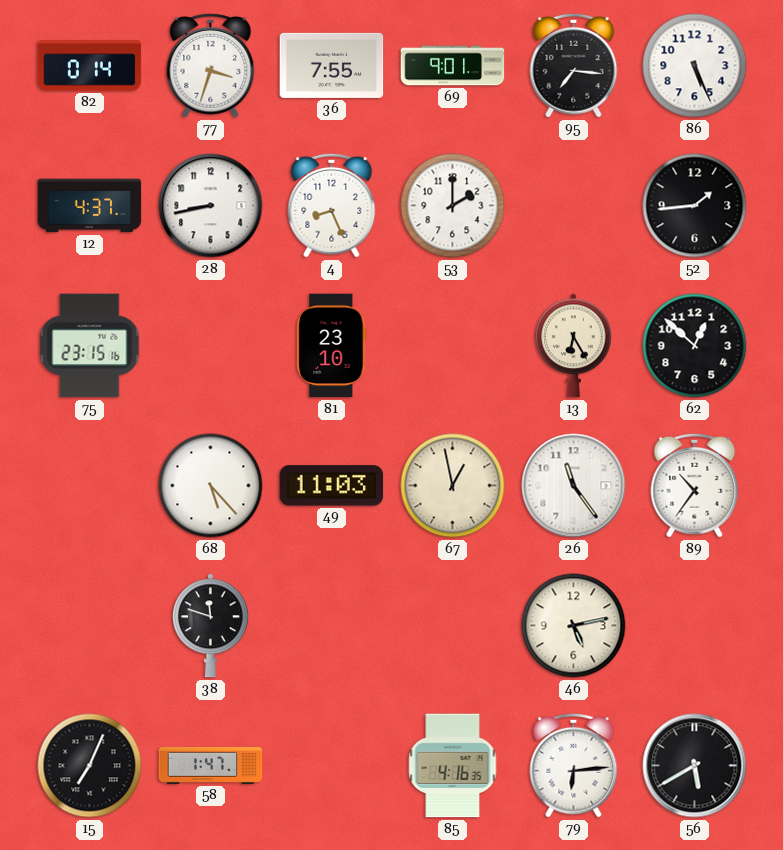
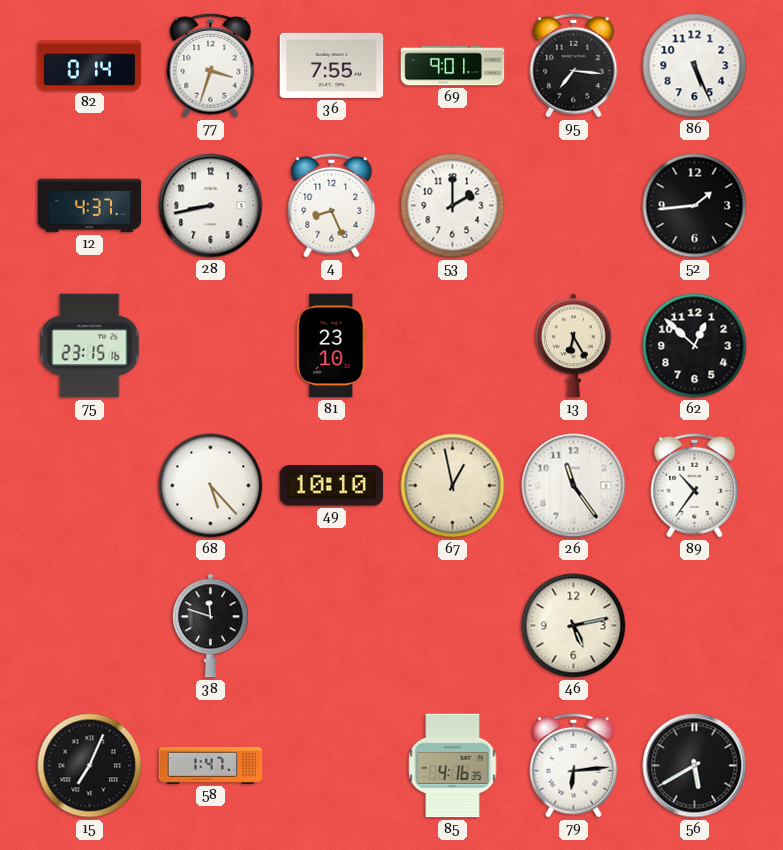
49: 11:03 -> 10:10
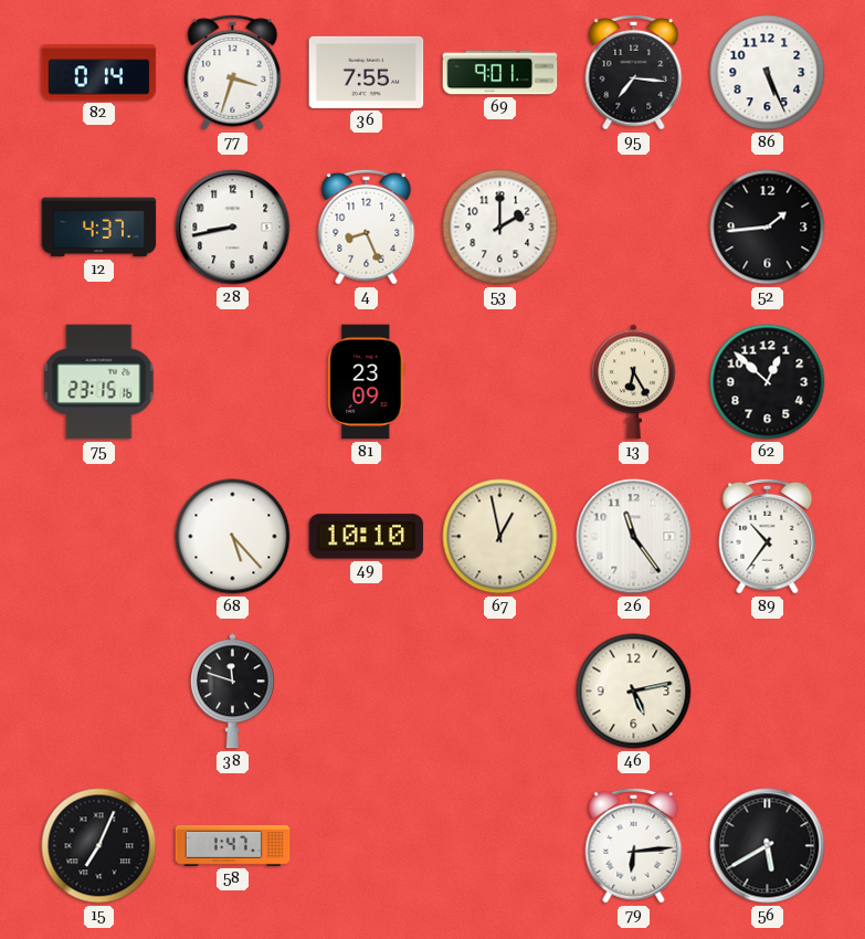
81: 23:10 -> 23:09
85: 4:16 -> none
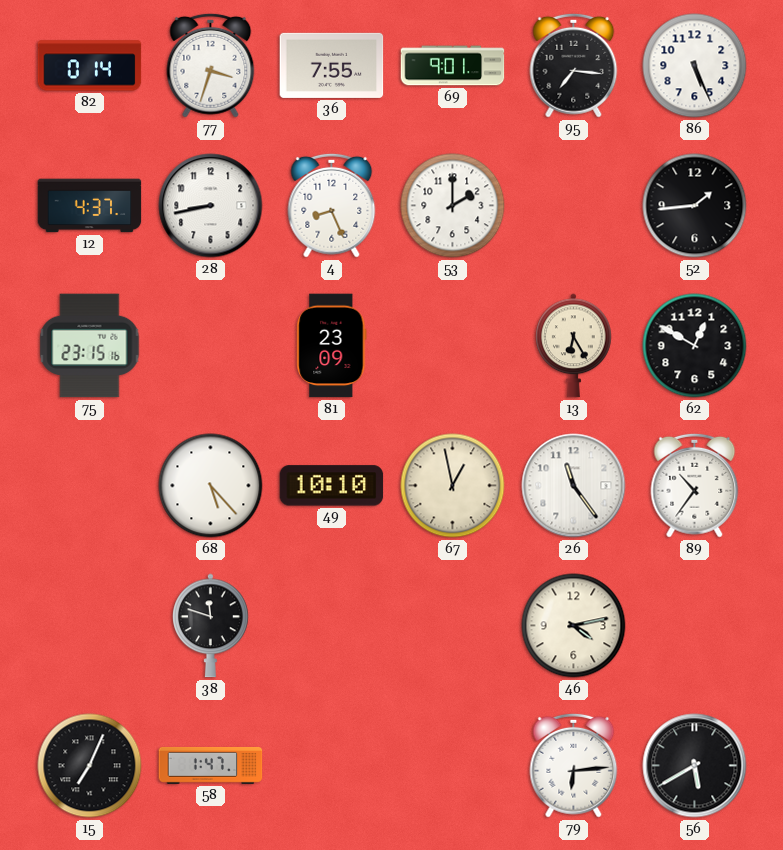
62: 12:52 -> 12:50
46: 5:13 -> 4:13
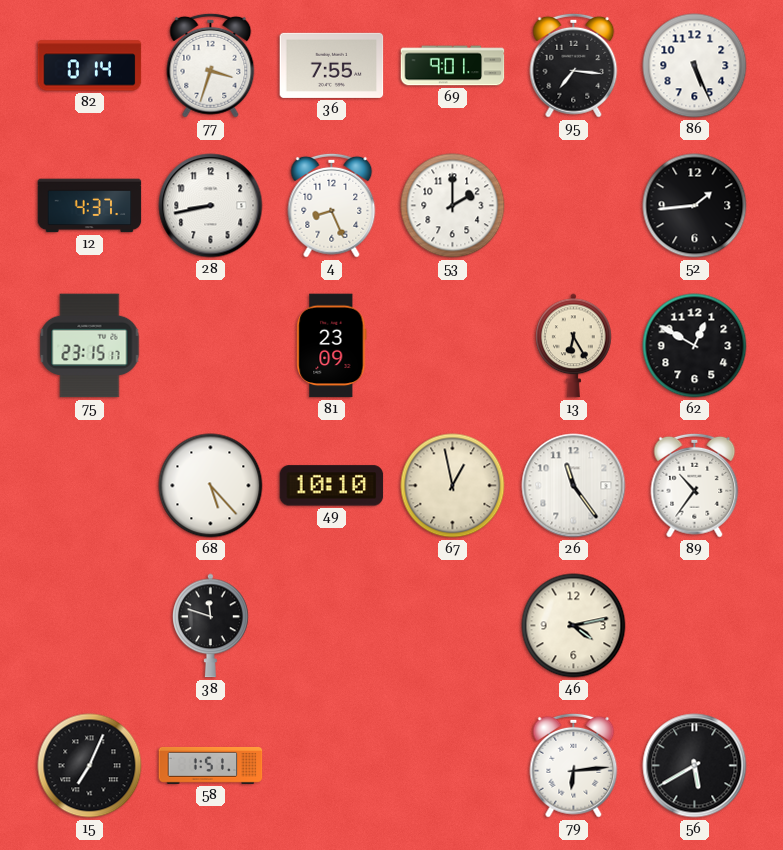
75: 23:15:16 -> 23:15:17
58: 1:47 -> 1:51
